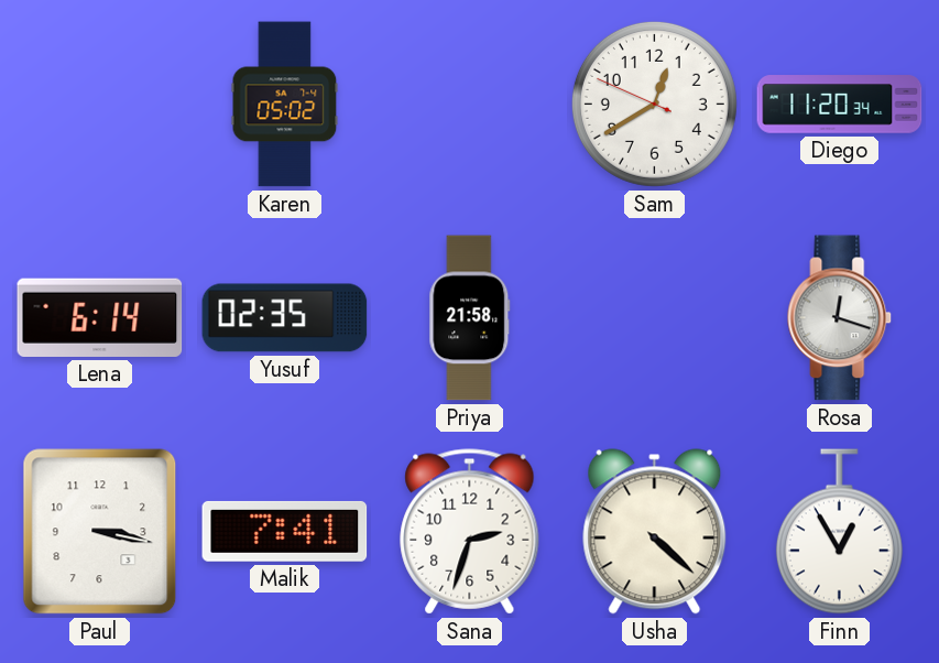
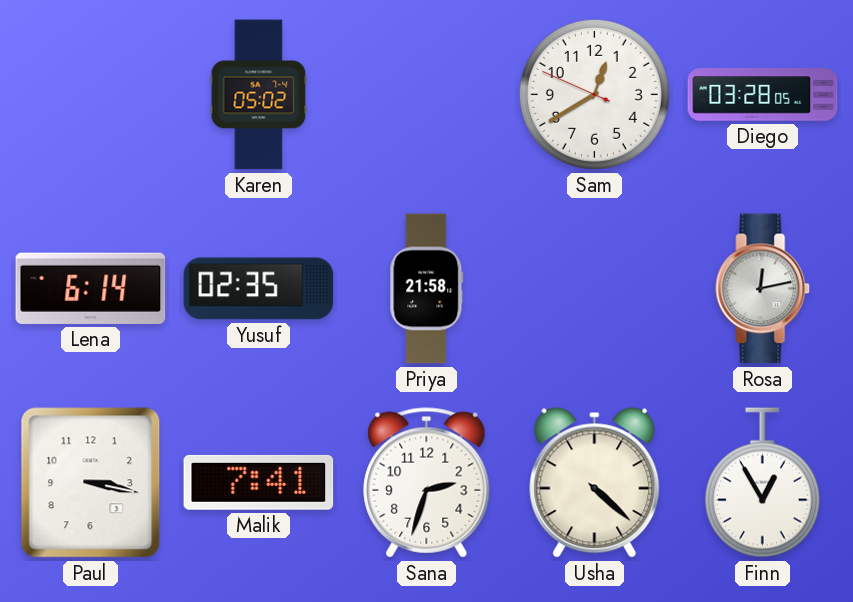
Diego: 11:20 -> 03:28
Rosa: 12:18 -> 12:13
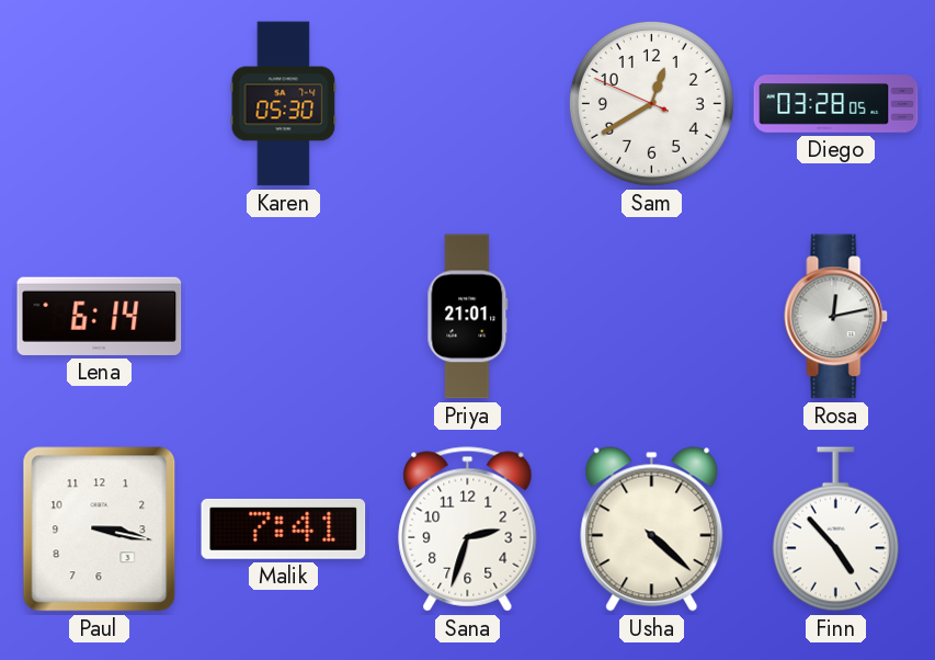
Karen: 05:02 -> 05:30
Yusuf: 02:35 -> none
Priya: 21:58 -> 21:01
Finn: 12:55 -> 4:53
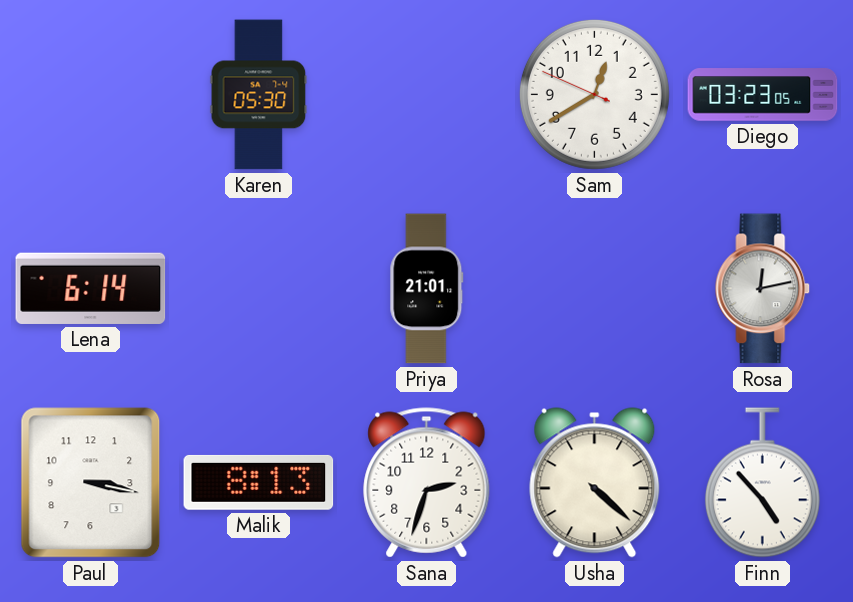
Diego: 03:28 -> 03:23
Malik: 7:41 -> 8:13
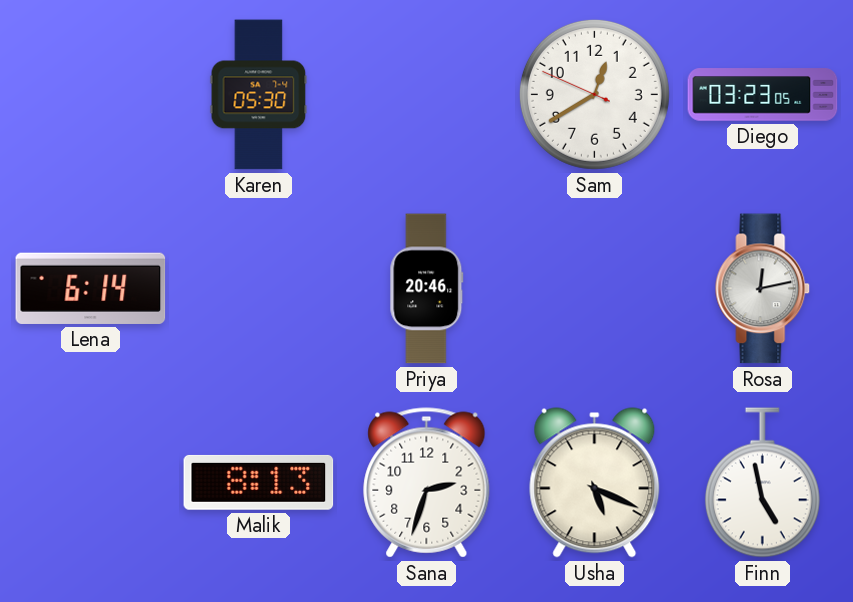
Priya: 21:01 -> 20:46
Paul: 3:17 -> none
Usha: 4:22 -> 5:19
Finn: 4:53 -> 4:58
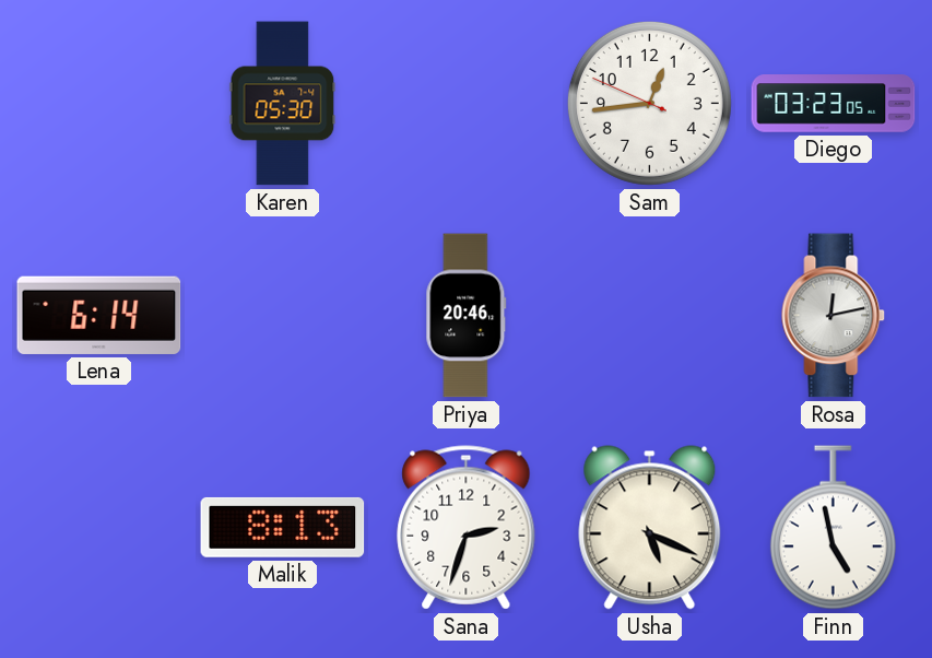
Sam: 12:39 -> 12:43
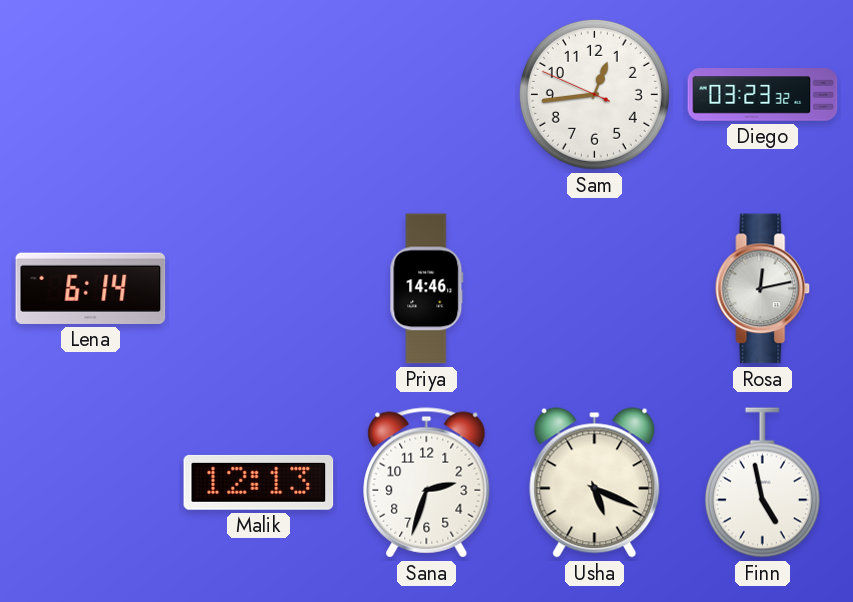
Karen: 05:30 -> none
Diego: 03:23:05 -> 03:23:32
Priya: 20:46 -> 14:46
Malik: 8:13 -> 12:13
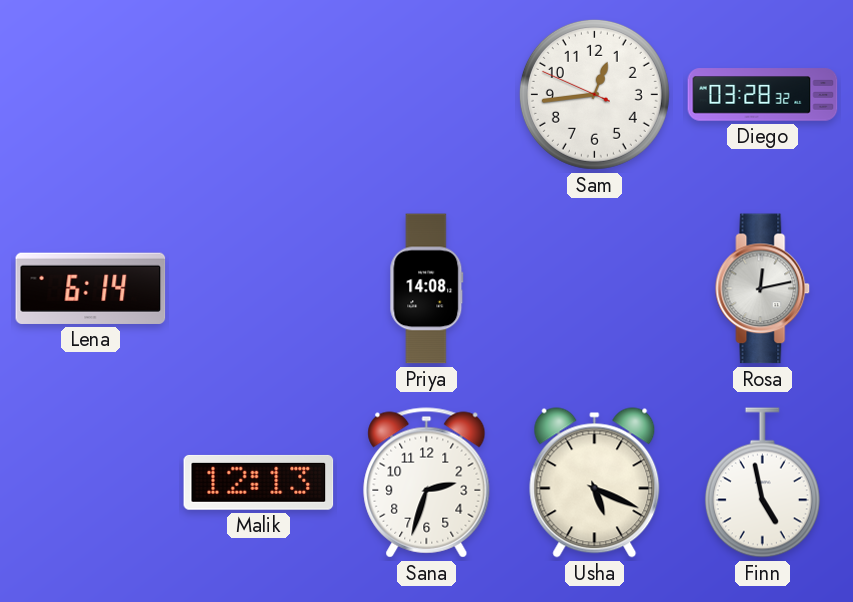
Diego: 03:23 -> 03:28
Priya: 14:46 -> 14:08
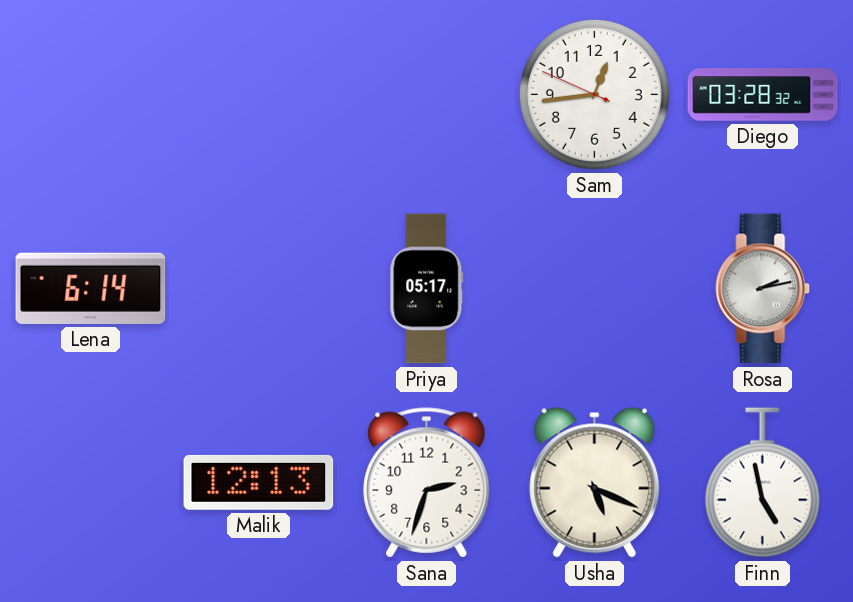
Priya: 14:08 -> 05:17
Rosa: 12:13 -> 2:13
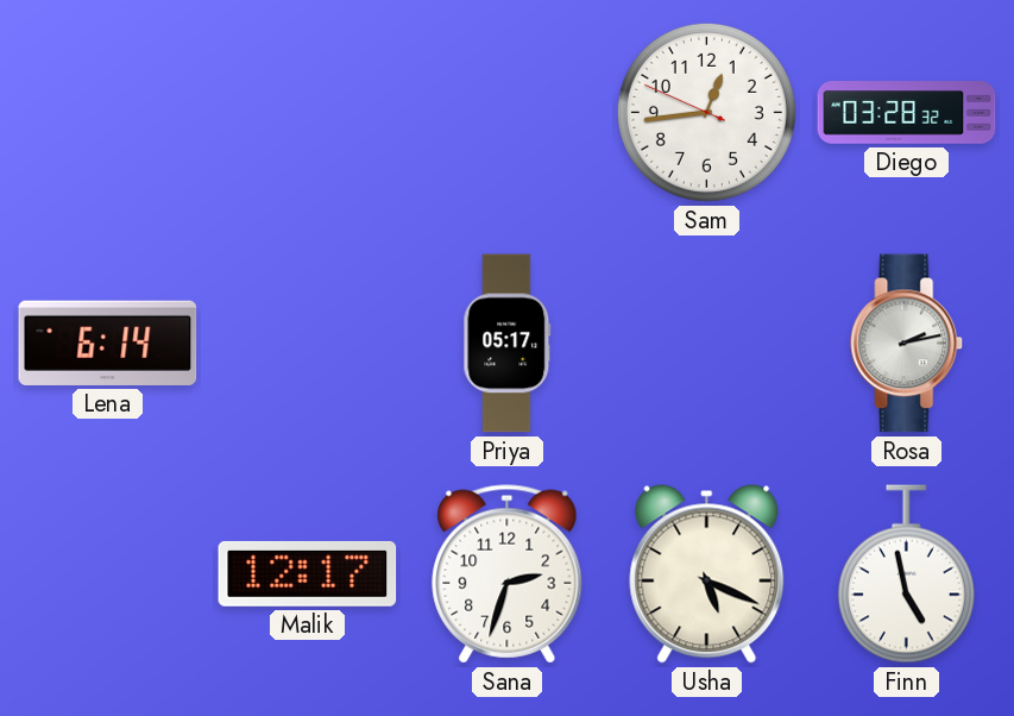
Malik: 12:13 -> 12:17
